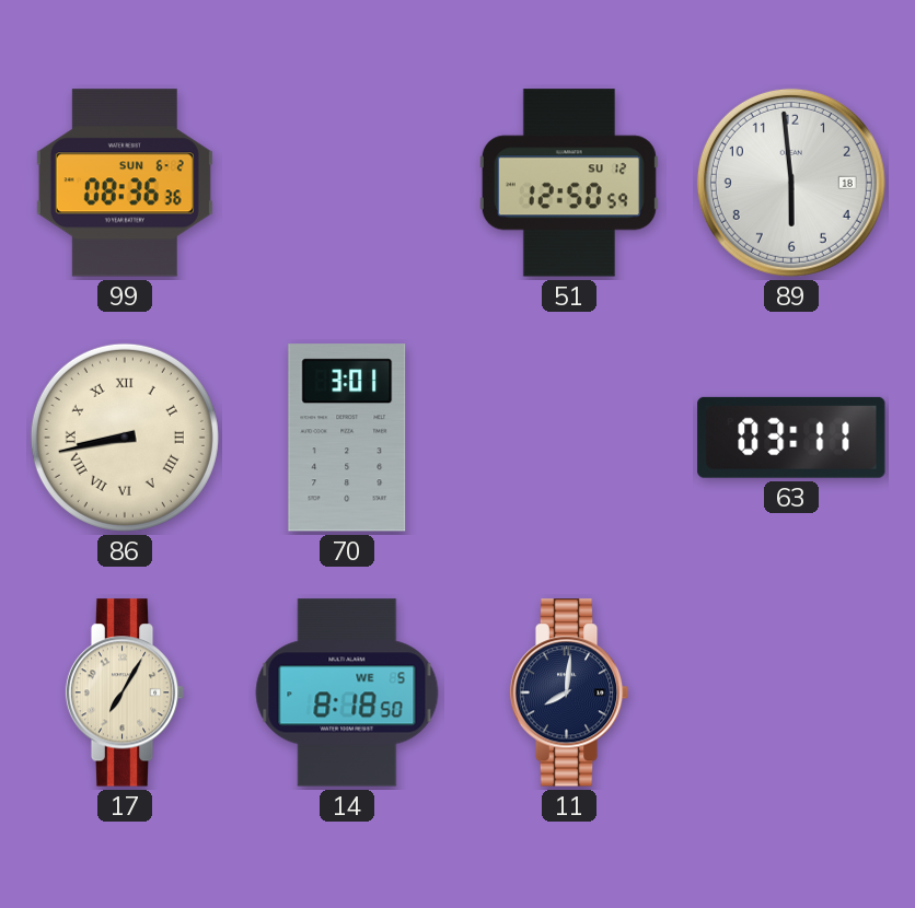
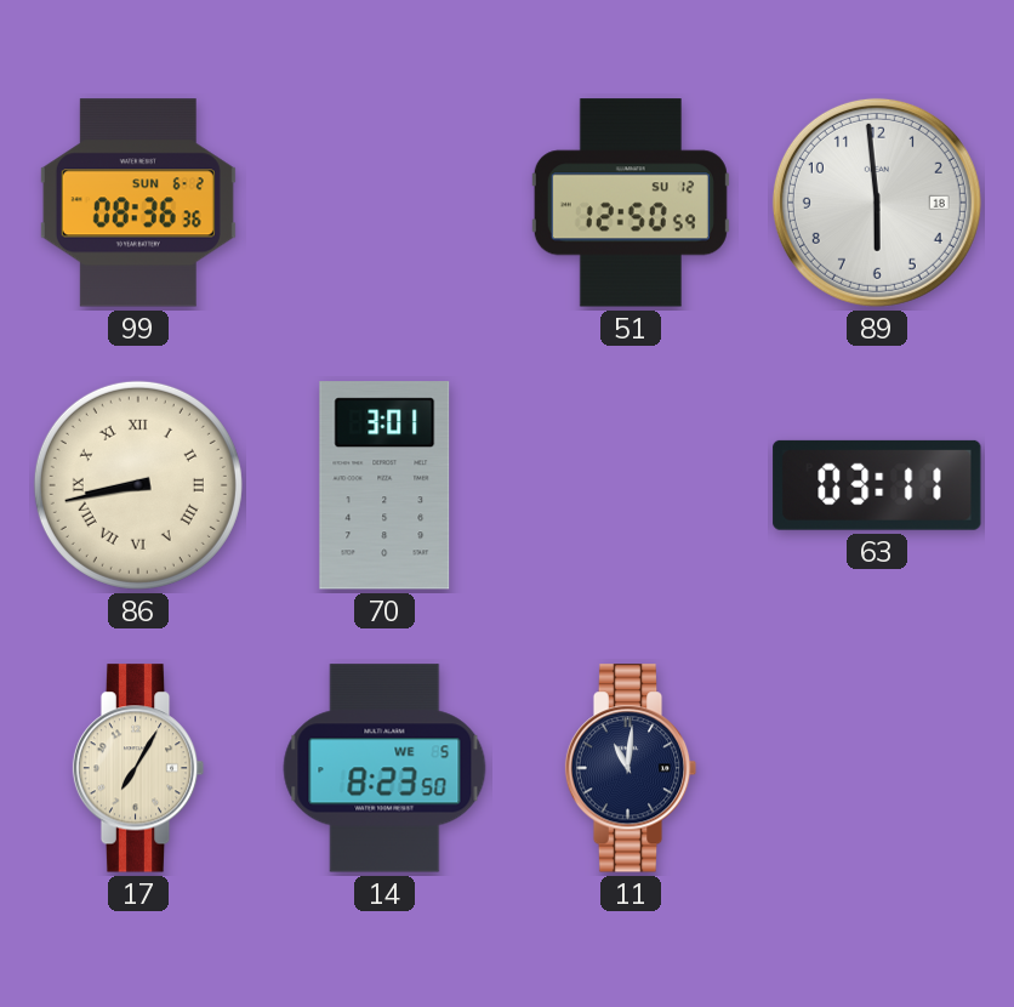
14: 8:18 -> 8:23
11: 8:01 -> 11:01
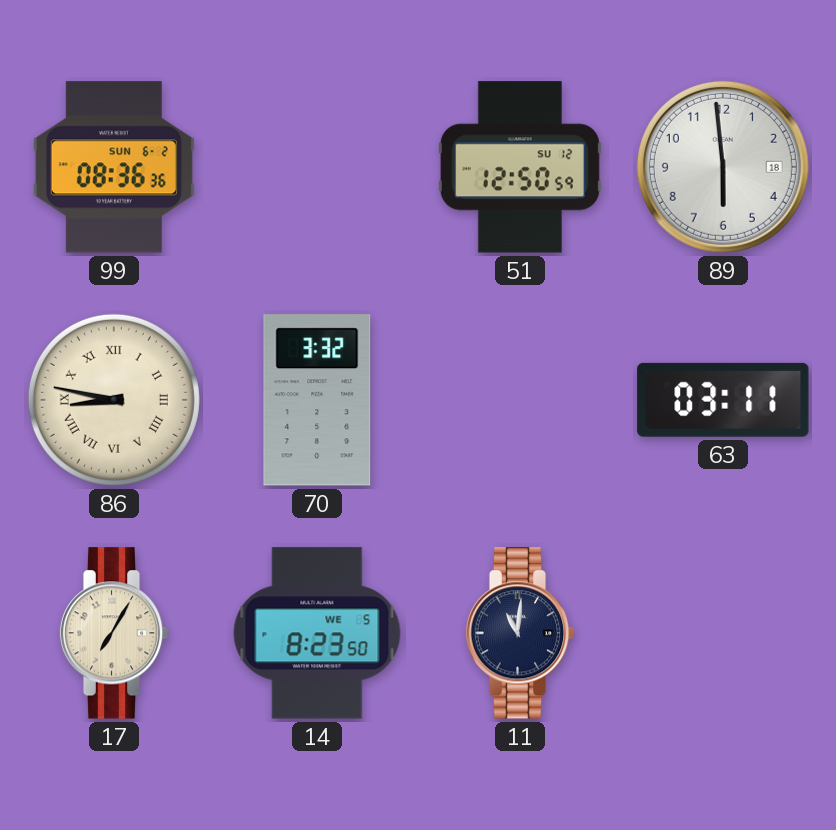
86: 8:43 -> 8:47
70: 3:01 -> 3:32
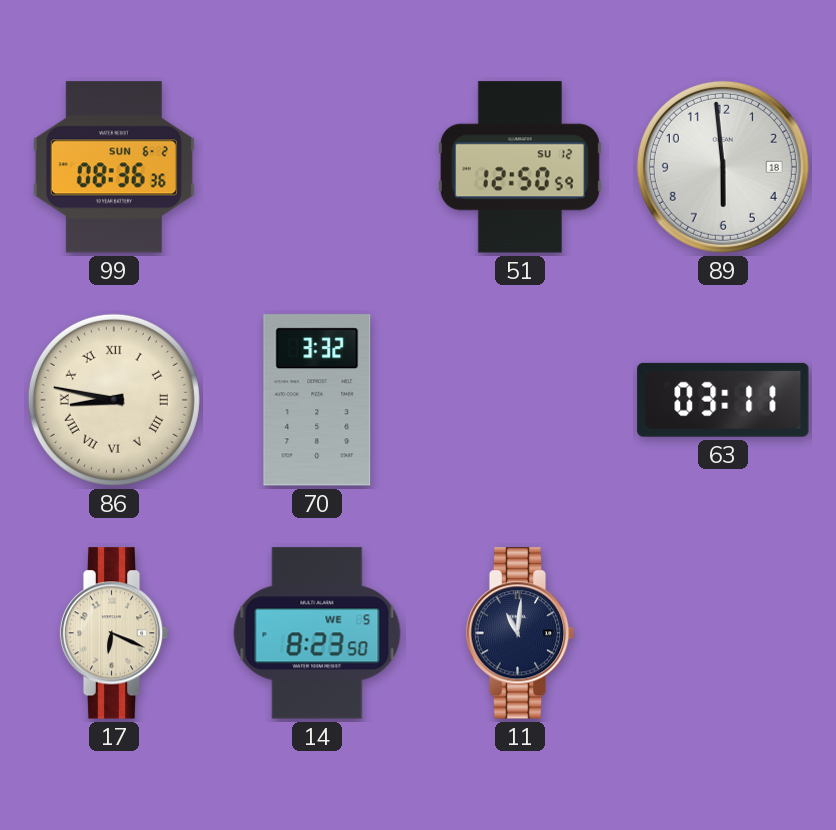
17: 7:05 -> 6:19
